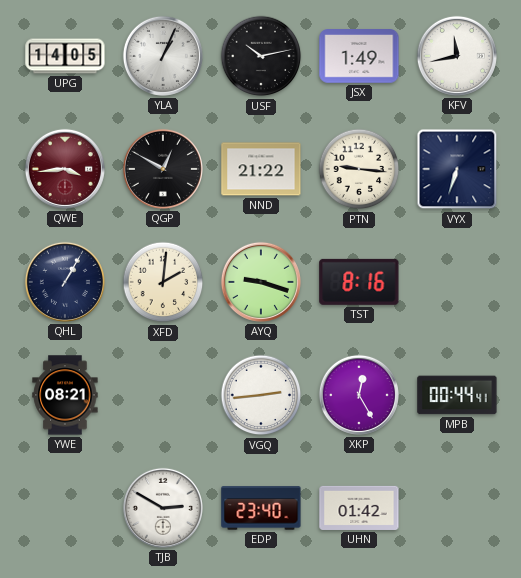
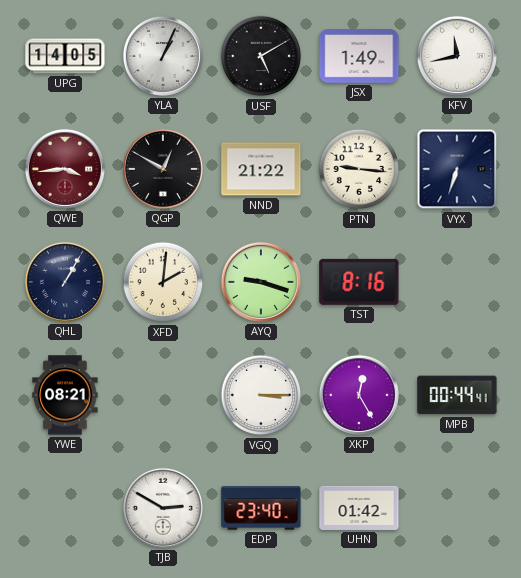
USF: 10:13 -> 5:10
VGQ: 2:44 -> 3:15
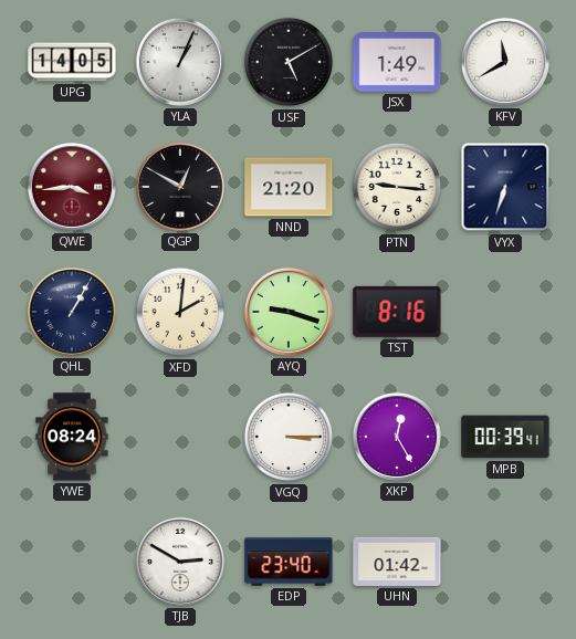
KFV: 11:43 -> 11:40
NND: 21:22 -> 21:20
YWE: 08:21 -> 08:24
MPB: 00:44 -> 00:39
